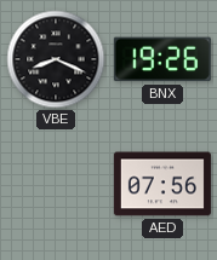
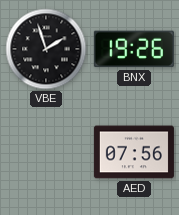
VBE: 8:19 -> 1:57
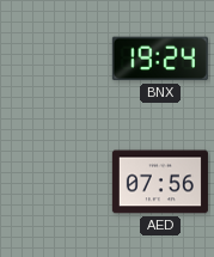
VBE: 1:57 -> none
BNX: 19:26 -> 19:24
